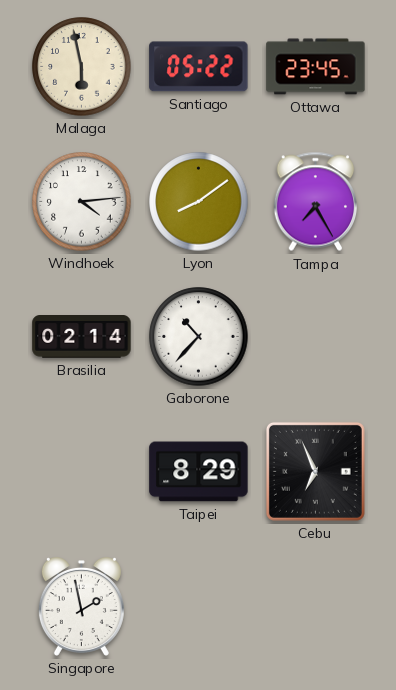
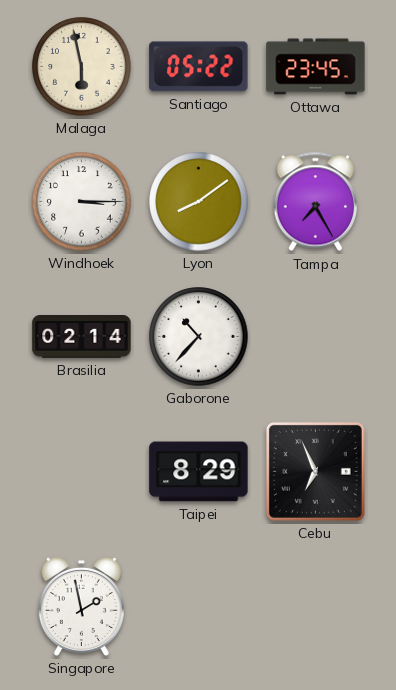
Windhoek: 4:14 -> 3:15
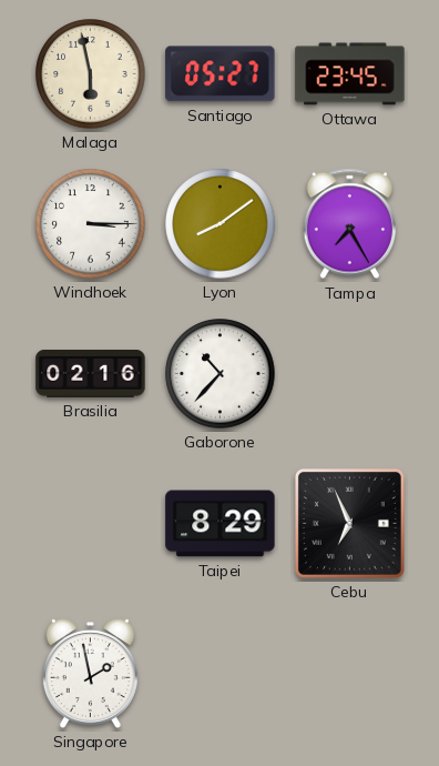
Santiago: 05:22 -> 05:27
Brasilia: 02:14 -> 02:16
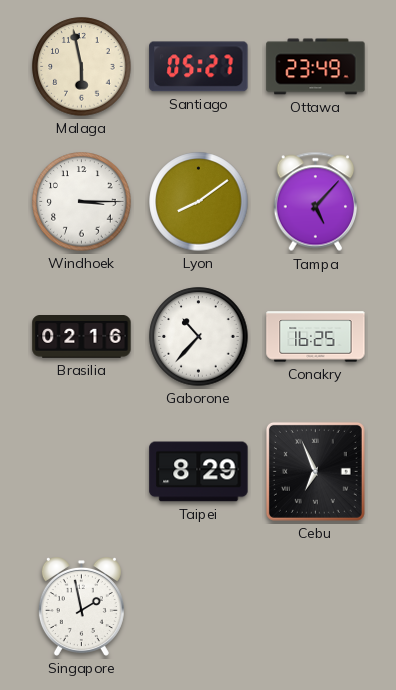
Ottawa: 23:45 -> 23:49
Tampa: 7:25 -> 5:07
Conakry: none -> 16:25
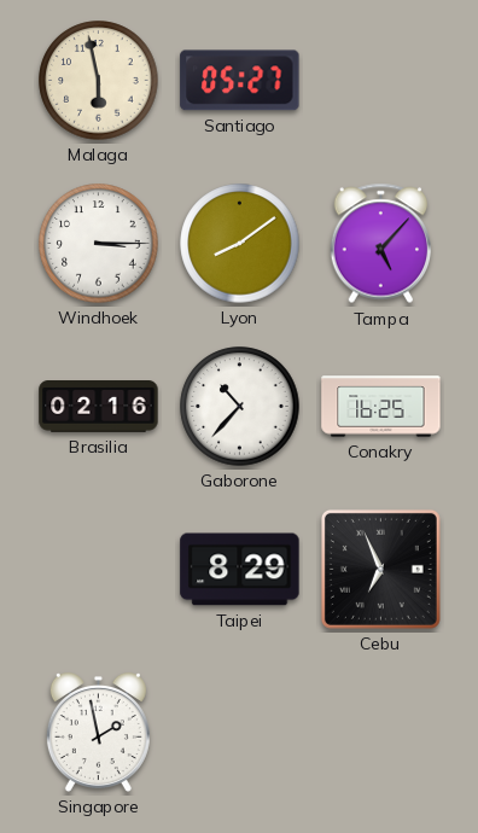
Ottawa: 23:49 -> none
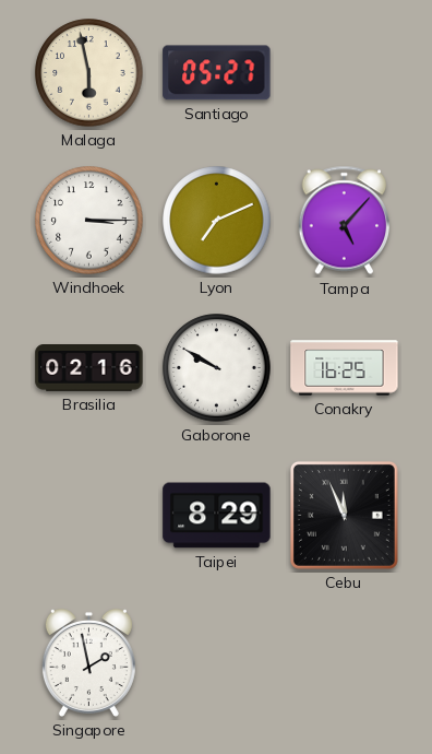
Lyon: 8:09 -> 7:11
Gaborone: 10:37 -> 9:50
Cebu: 6:56 -> 11:56
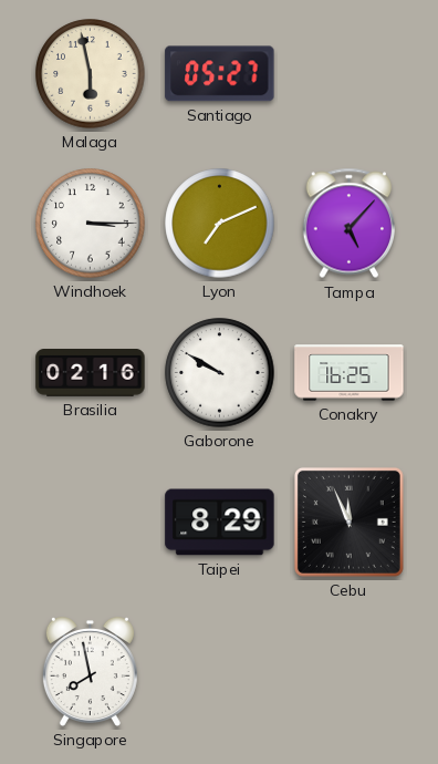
Singapore: 1:58 -> 7:58
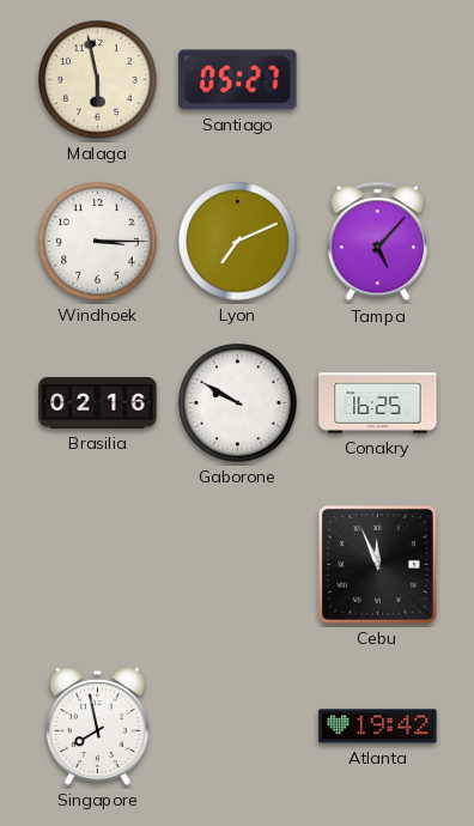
Taipei: 8:29 -> none
Atlanta: none -> 19:42
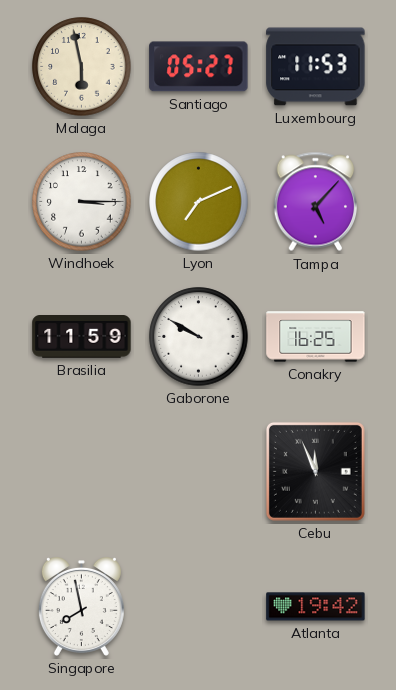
Luxembourg: none -> 11:53
Brasilia: 02:16 -> 11:59
